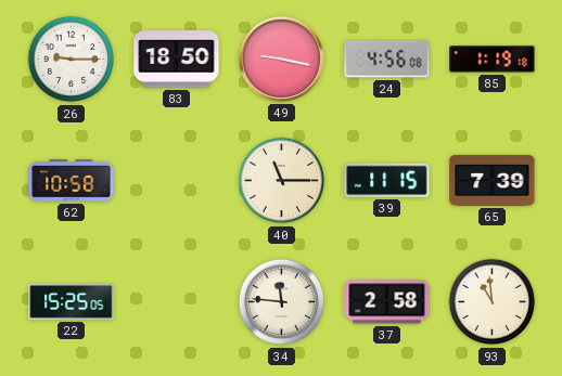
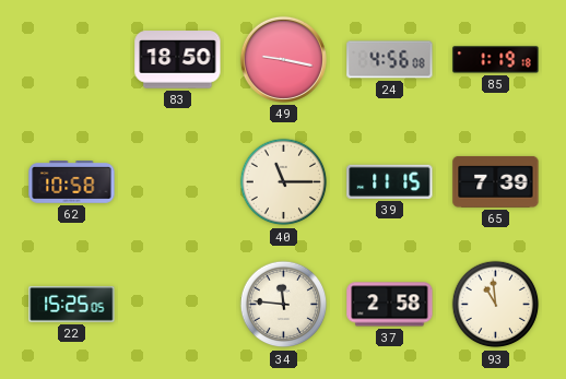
26: 9:15 -> none
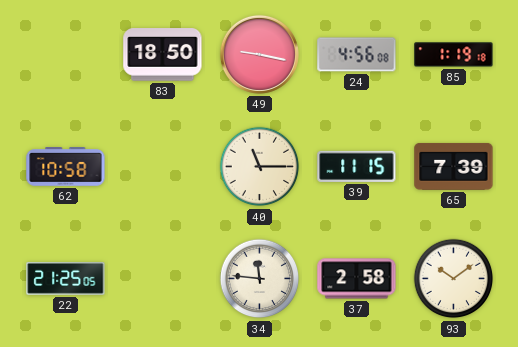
22: 15:25 -> 21:25
93: 10:59 -> 10:09
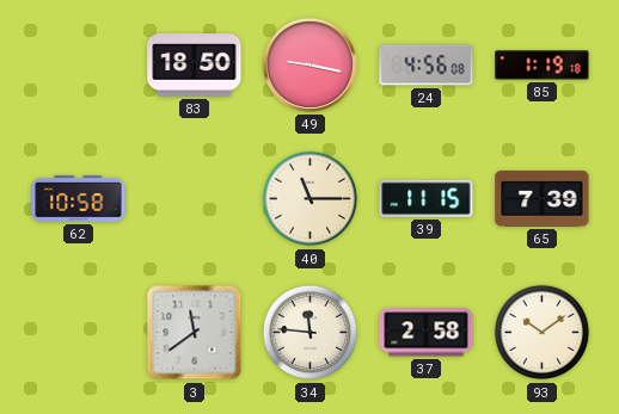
22: 21:25 -> none
3: none -> 11:39
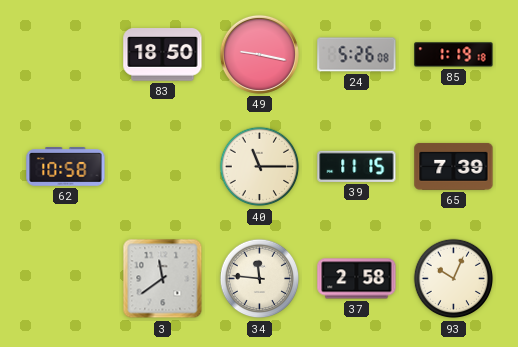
24: 4:56 -> 5:26
93: 10:09 -> 10:04
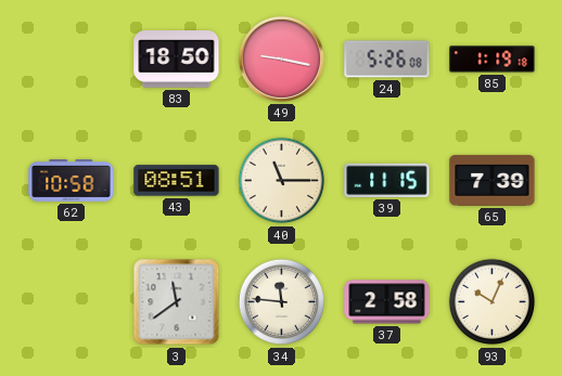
43: none -> 08:51
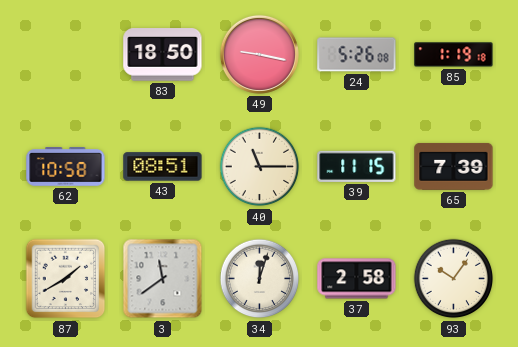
87: none -> 1:40
34: 11:46 -> 12:03
93: 10:04 -> 10:06
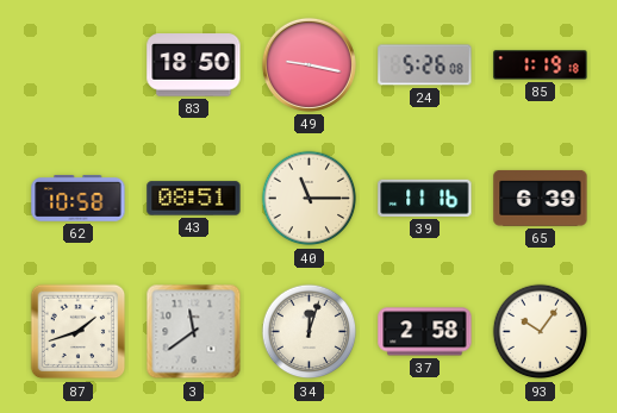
39: 11:15 -> 11:16
65: 7:39 -> 6:39
87: 1:40 -> 1:42
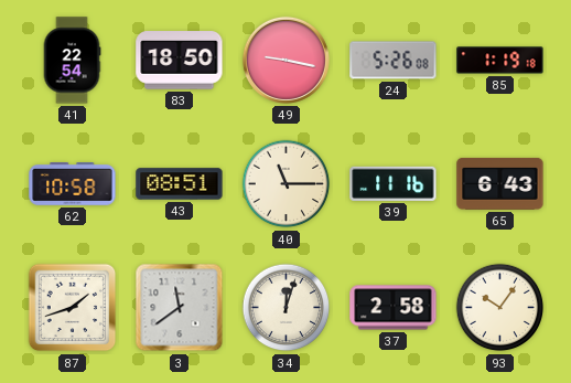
41: none -> 22:54
65: 6:39 -> 6:43
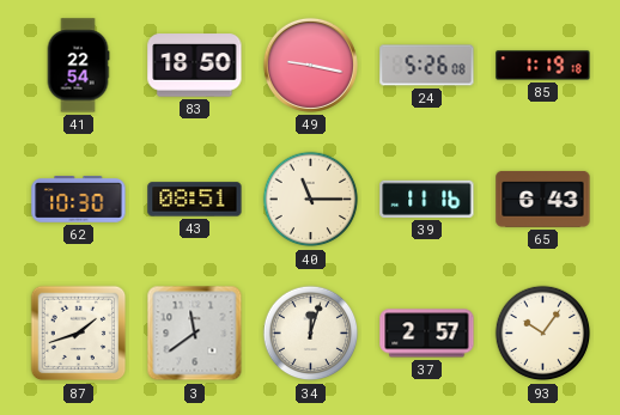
62: 10:58 -> 10:30
37: 2:58 -> 2:57
